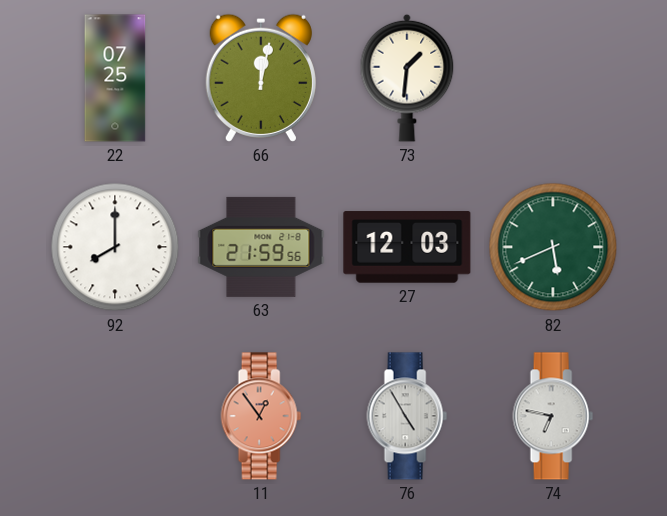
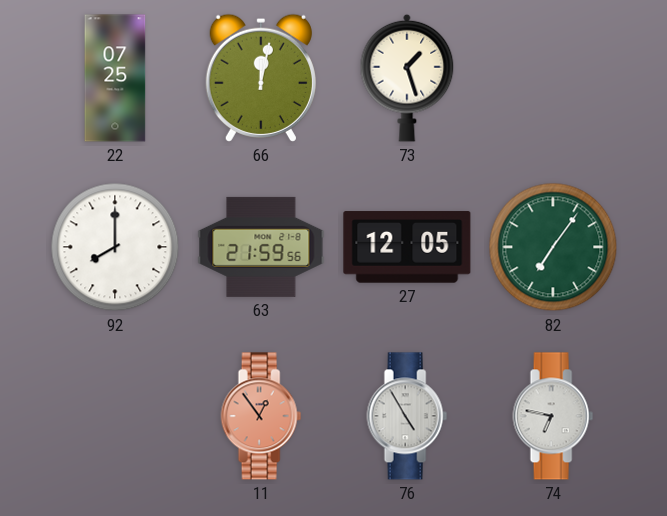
73: 1:31 -> 1:27
27: 12:03 -> 12:05
82: 5:41 -> 7:06
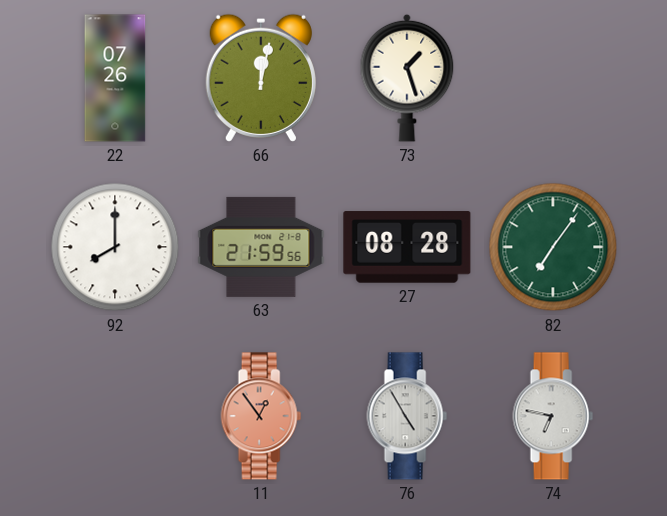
22: 07:25 -> 07:26
27: 12:05 -> 08:28
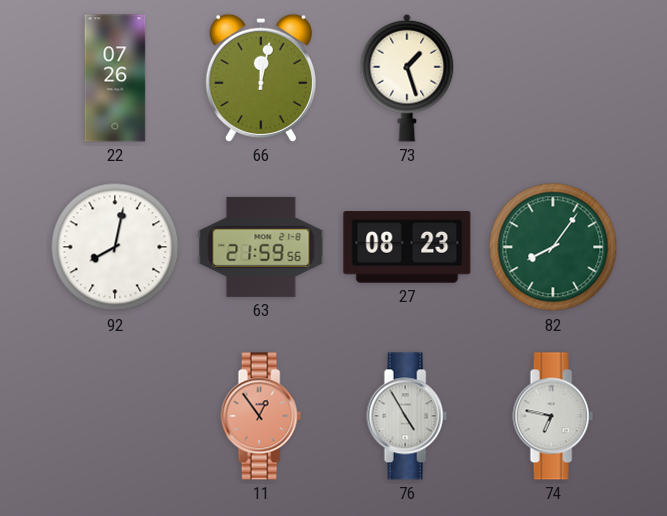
92: 8:00 -> 8:02
27: 08:28 -> 08:23
82: 7:06 -> 8:06
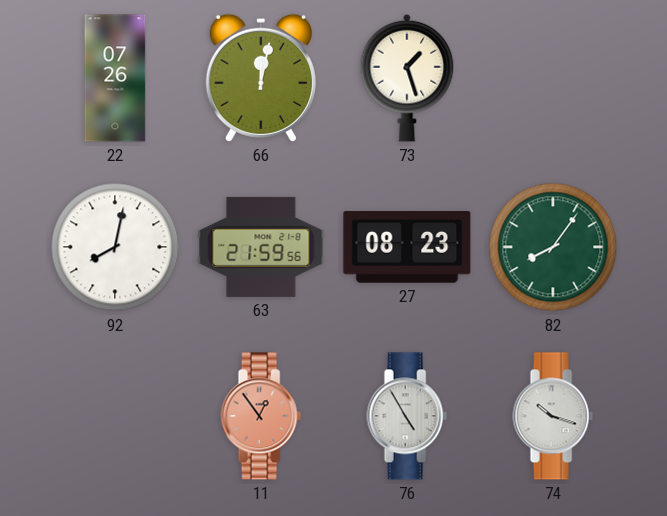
74: 6:47 -> 10:18
